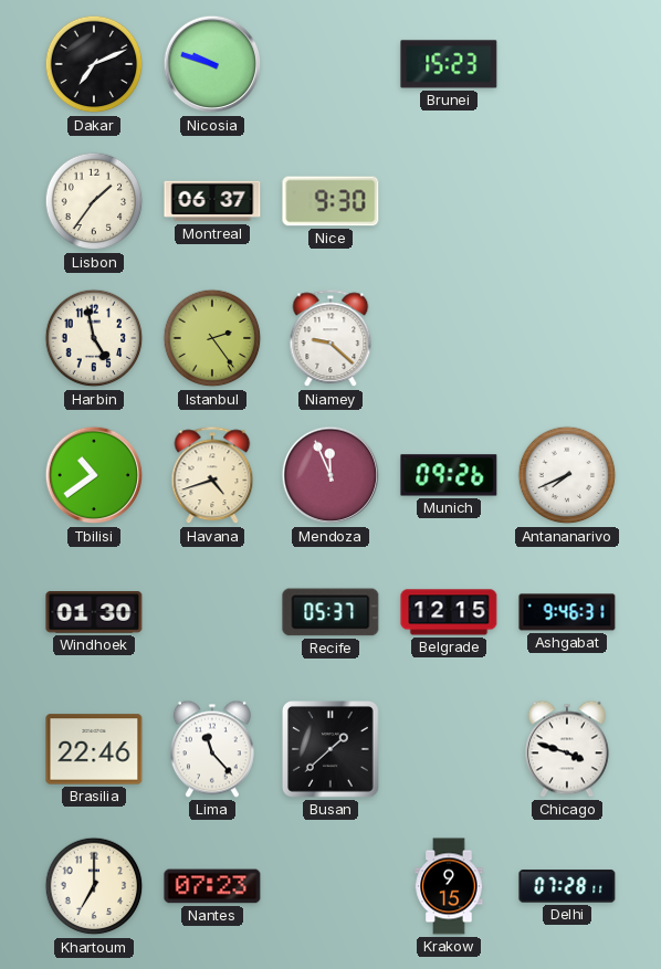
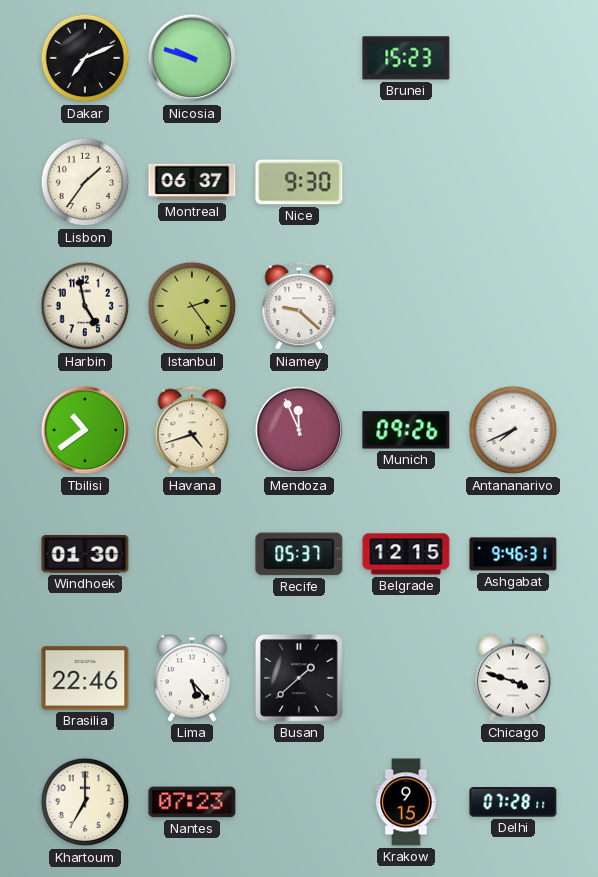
Lima: 11:23 -> 5:23
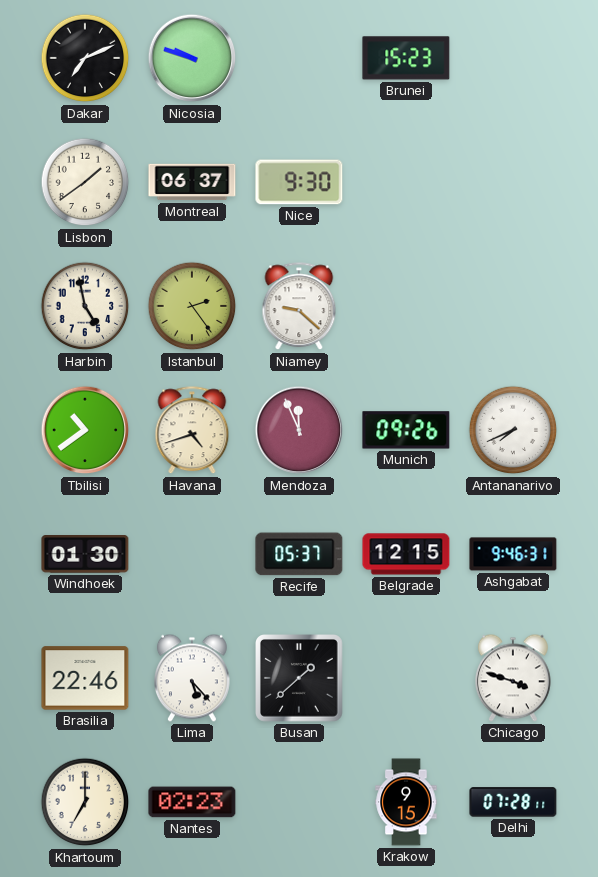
Lisbon: 1:36 -> 1:39
Nantes: 07:23 -> 02:23
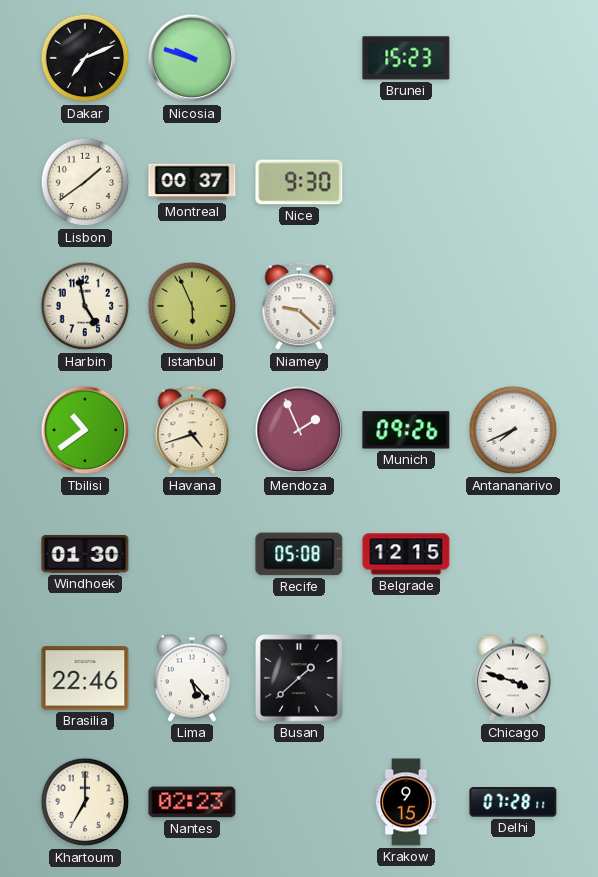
Montreal: 06:37 -> 00:37
Istanbul: 2:24 -> 5:56
Mendoza: 11:56 -> 1:56
Recife: 05:37 -> 05:08
Ashgabat: 9:46 -> none
